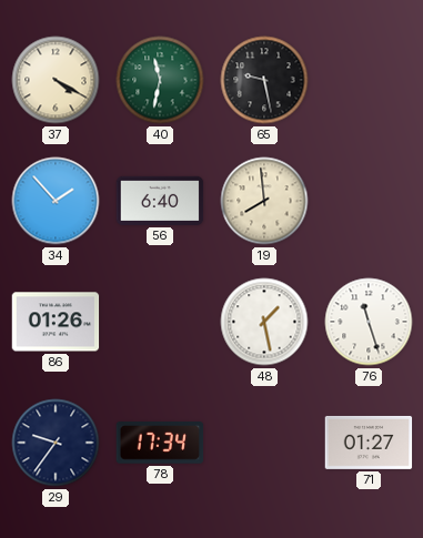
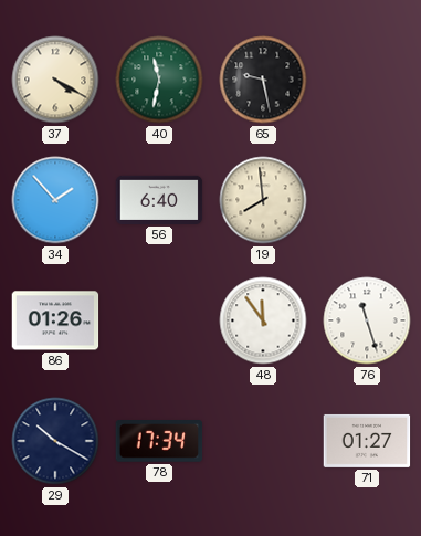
48: 1:28 -> 11:54
29: 9:36 -> 10:20
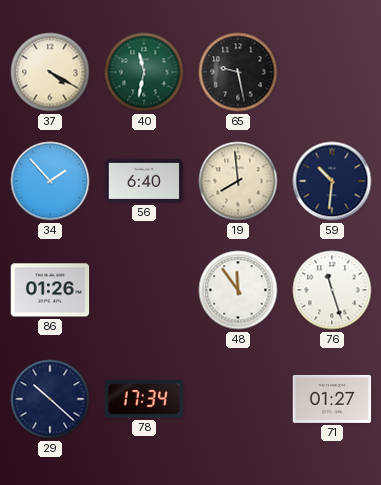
59: none -> 10:31
29: 10:20 -> 10:22
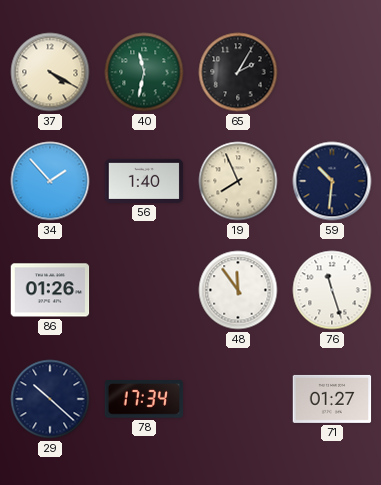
65: 9:28 -> 2:05
56: 6:40 -> 1:40
19: 7:59 -> 7:56
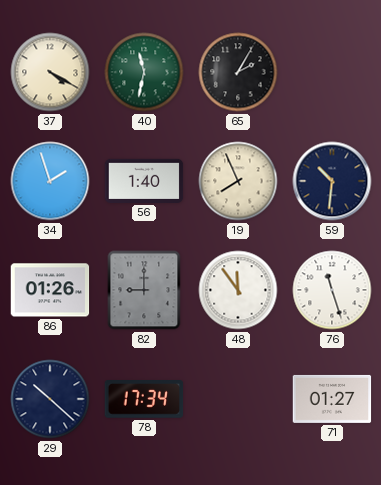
34: 1:53 -> 1:57
82: none -> 9:00
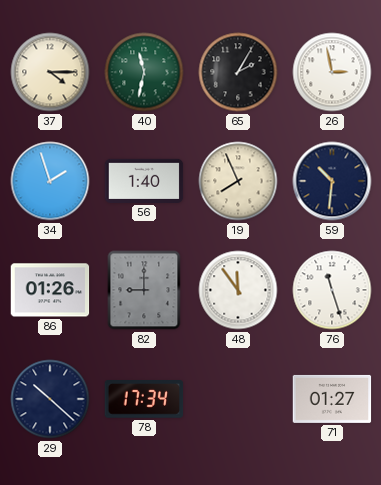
37: 4:20 -> 4:15
26: none -> 2:58
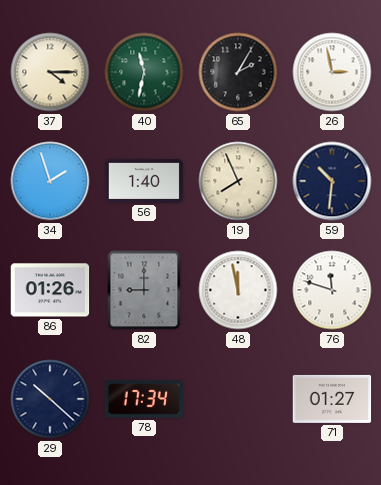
48: 11:54 -> 11:58
76: 11:27 -> 11:48
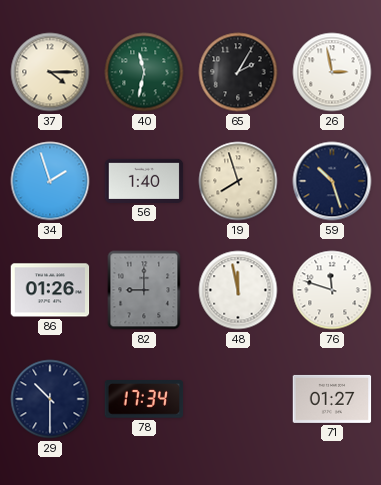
19: 7:56 -> 7:57
59: 10:31 -> 10:27
29: 10:22 -> 10:30
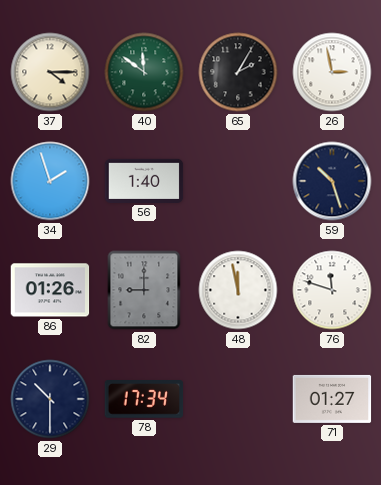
40: 11:32 -> 11:51
19: 7:57 -> none
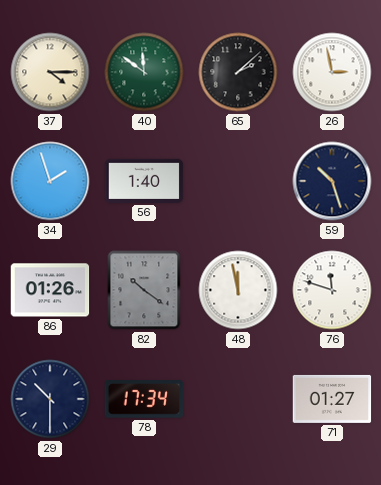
65: 2:05 -> 2:08
82: 9:00 -> 10:21
